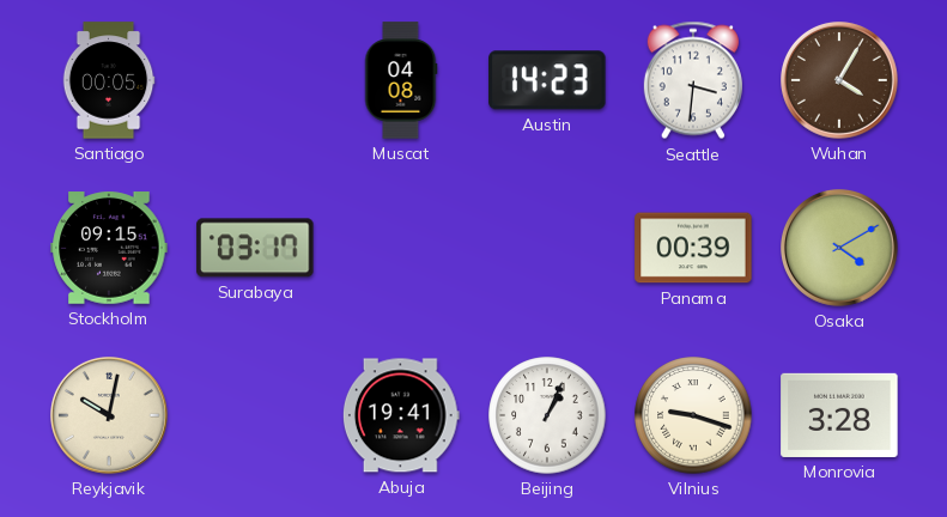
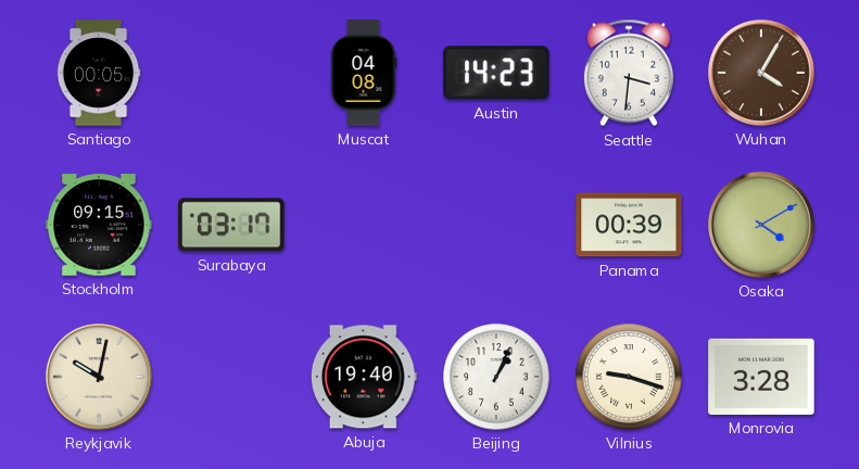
Abuja: 19:41 -> 19:40
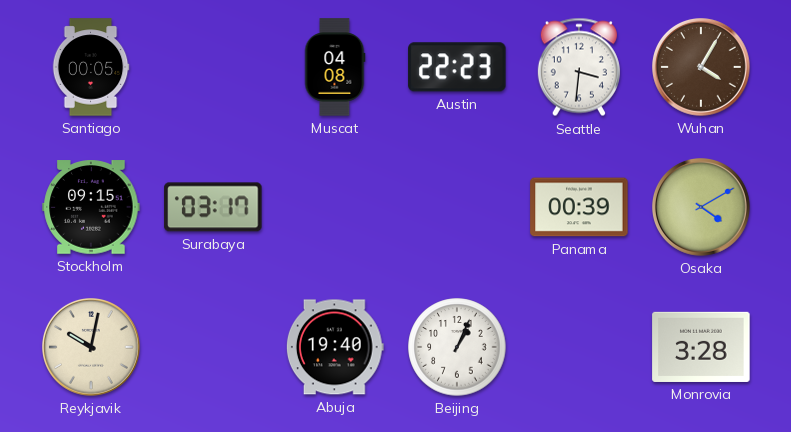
Austin: 14:23 -> 22:23
Vilnius: 9:18 -> none
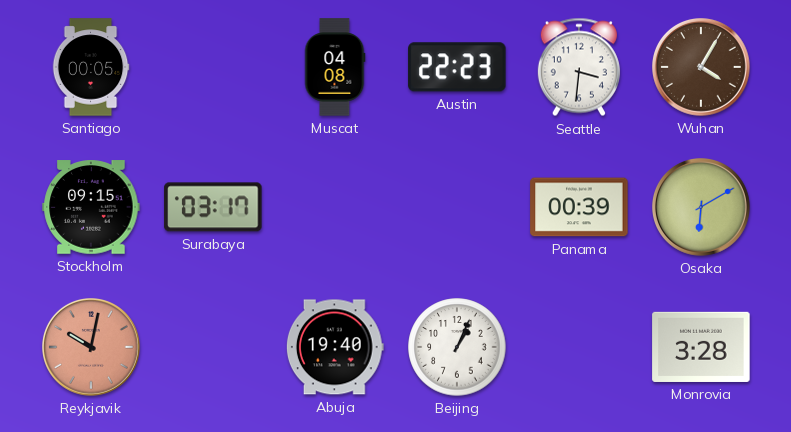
Osaka: 4:10 -> 6:10
Reykjavik dial: cream -> salmon
